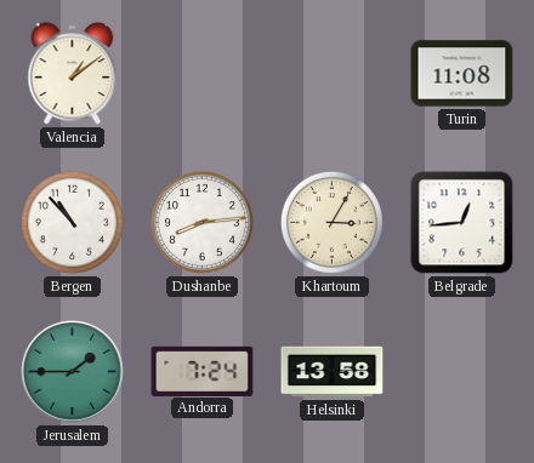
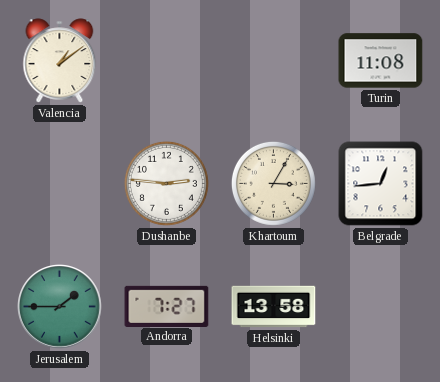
Bergen: 10:53 -> none
Dushanbe: 8:14 -> 2:46
Andorra: 7:24 -> 7:27
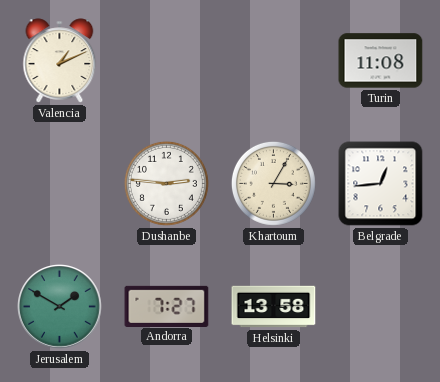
Valencia: 1:09 -> 1:11
Jerusalem: 1:45 -> 1:50
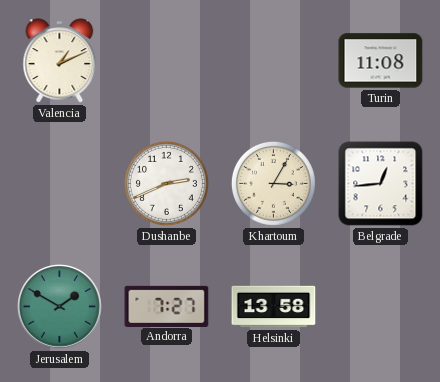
Dushanbe: 2:46 -> 2:41
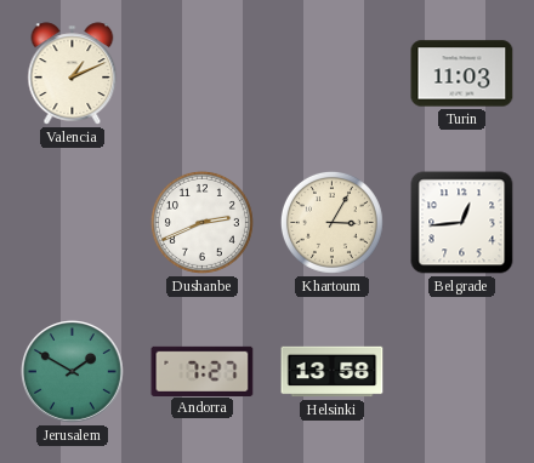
Turin: 11:08 -> 11:03
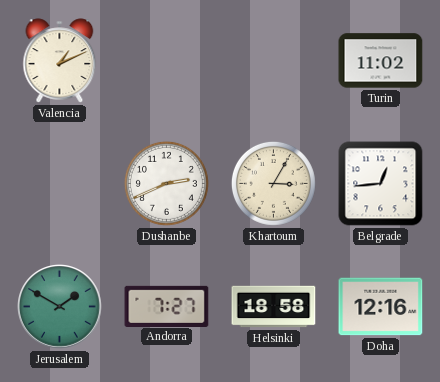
Turin: 11:03 -> 11:02
Helsinki: 13:58 -> 18:58
Doha: none -> 12:16
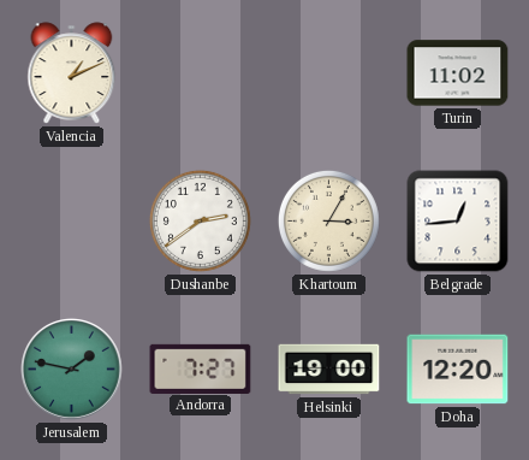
Dushanbe: 2:41 -> 2:39
Jerusalem: 1:50 -> 1:47
Helsinki: 18:58 -> 19:00
Doha: 12:16 -> 12:20
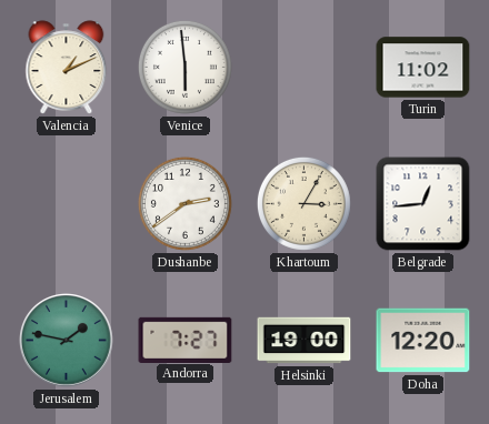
Venice: none -> 5:59
